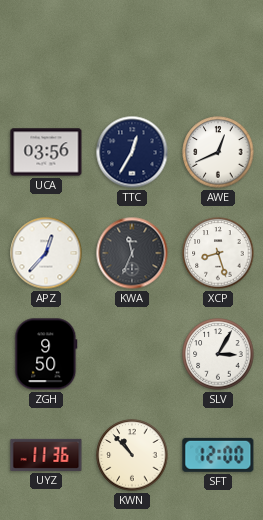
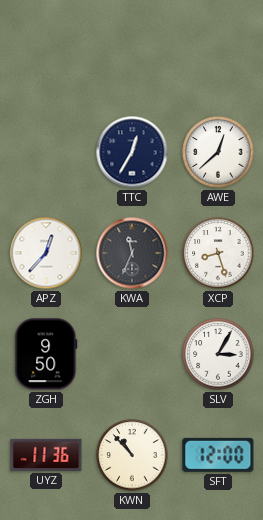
UCA: 03:56 -> none
AWE: 12:41 -> 12:38
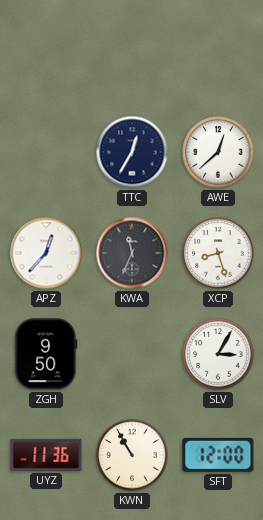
KWN: 10:53 -> 10:55
